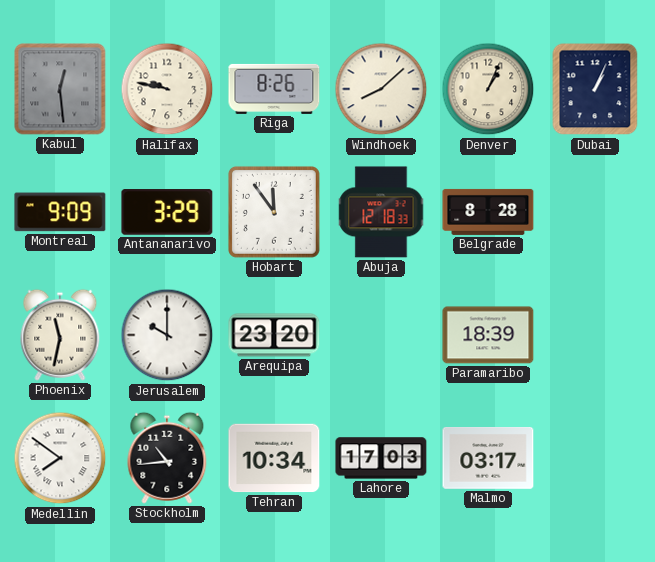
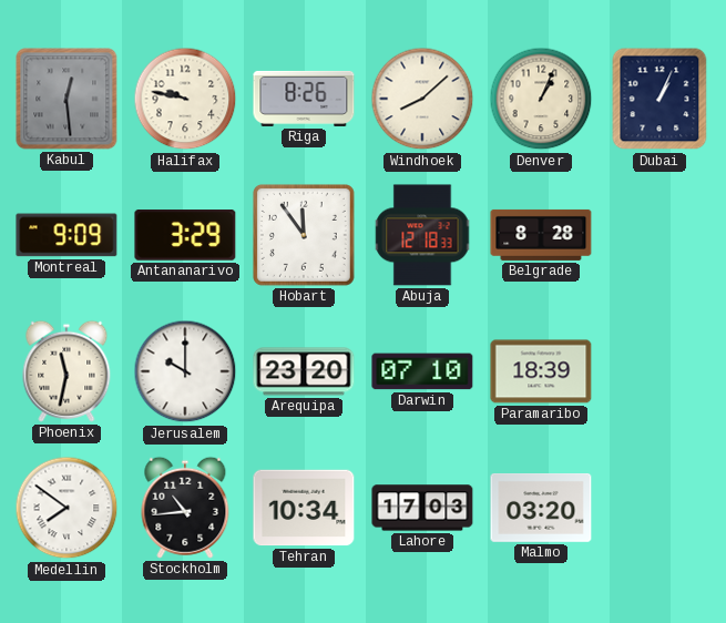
Darwin: none -> 07:10
Malmo: 03:17 -> 03:20
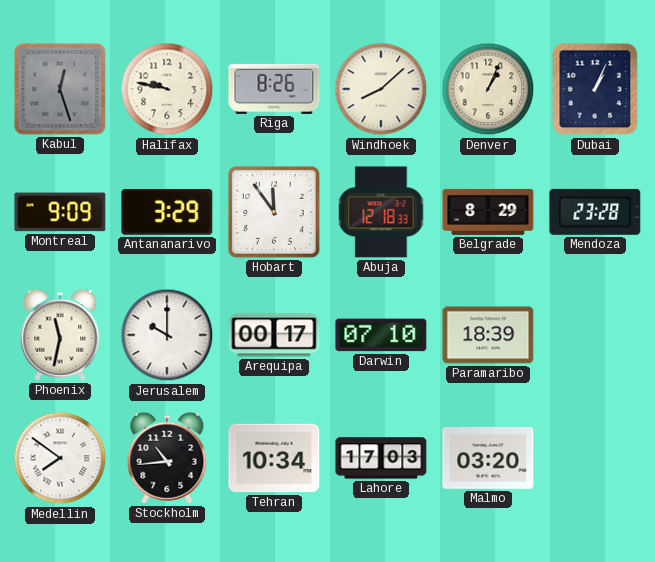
Kabul: 12:29 -> 12:27
Belgrade: 8:28 -> 8:29
Mendoza: none -> 23:28
Arequipa: 23:20 -> 00:17
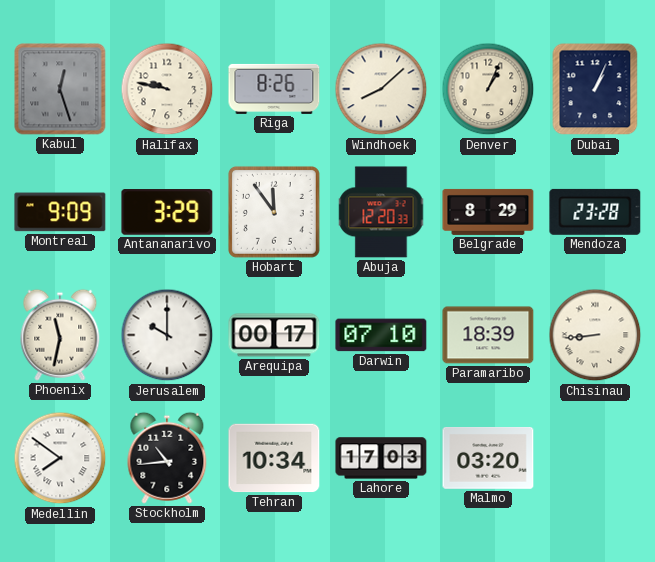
Abuja: 12:18 -> 12:20
Chisinau: none -> 8:44
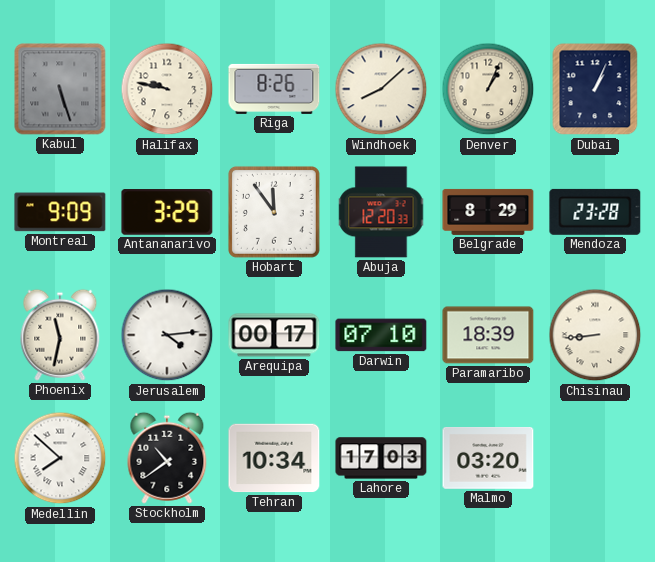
Kabul: 12:27 -> 5:27
Jerusalem: 10:00 -> 4:14
Medellin: 7:51 -> 7:52
Stockholm: 10:44 -> 10:39
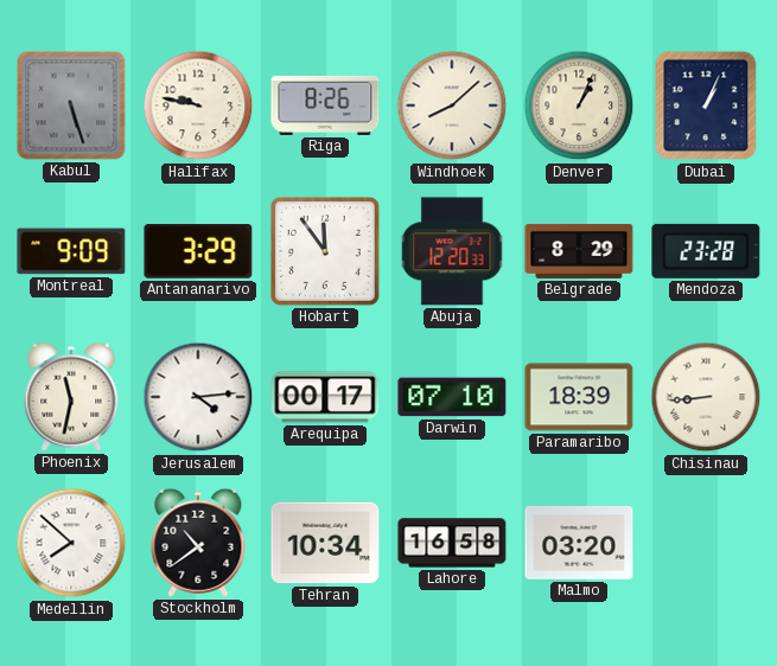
Lahore: 17:03 -> 16:58
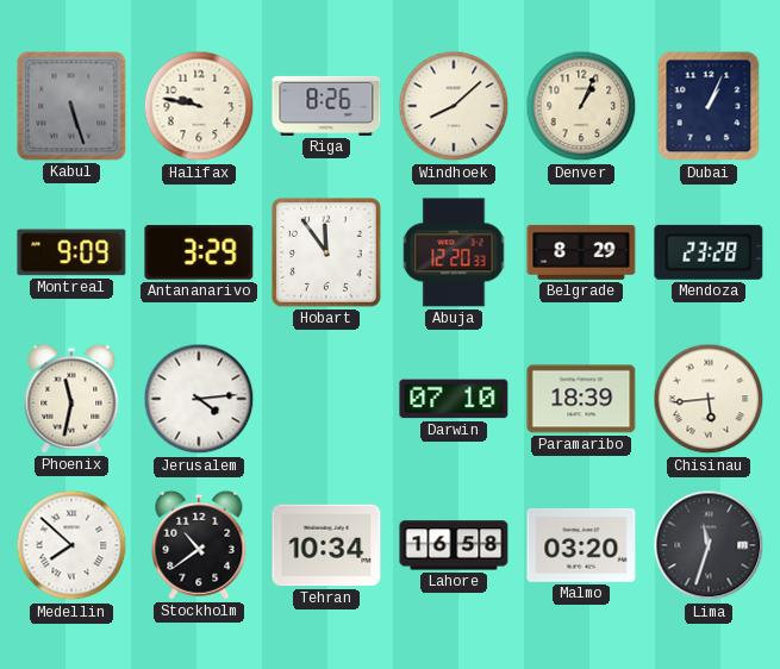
Arequipa: 00:17 -> none
Chisinau: 8:44 -> 5:44
Lima: none -> 11:33
